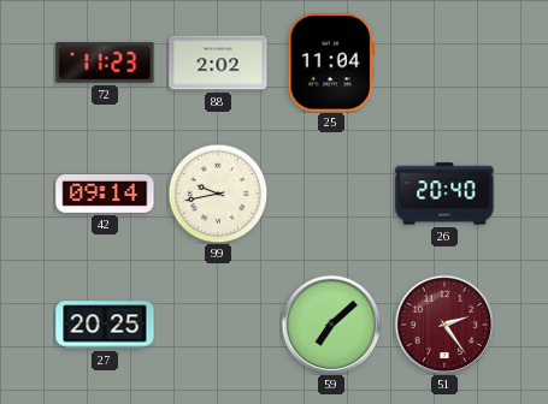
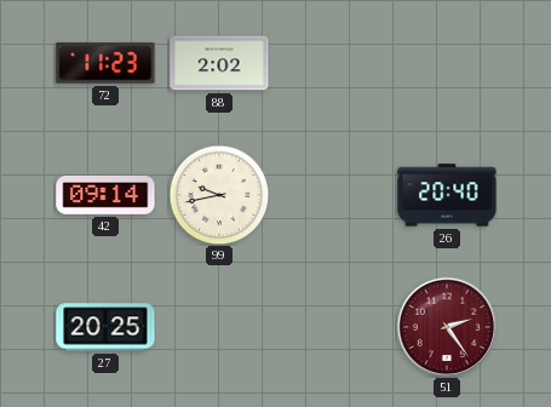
25: 11:04 -> none
59: 7:08 -> none
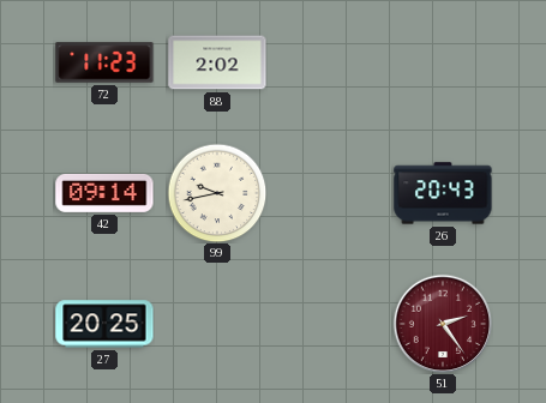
26: 20:40 -> 20:43
